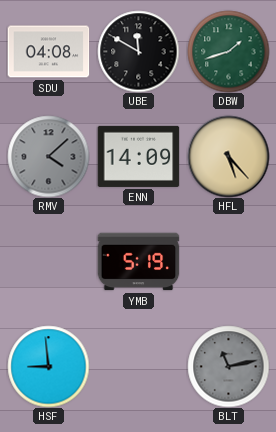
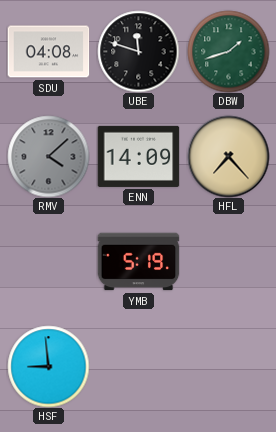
UBE: 11:50 -> 11:48
HFL: 5:23 -> 7:23
BLT: 11:13 -> none
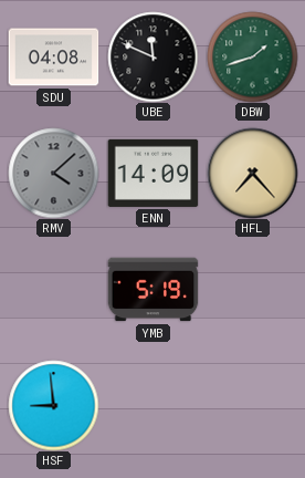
UBE: 11:48 -> 11:49
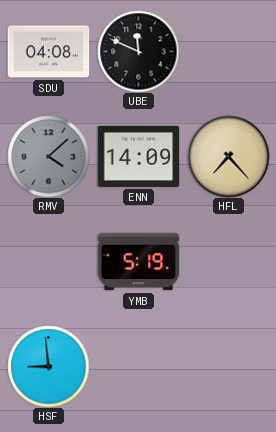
DBW: 1:42 -> none
